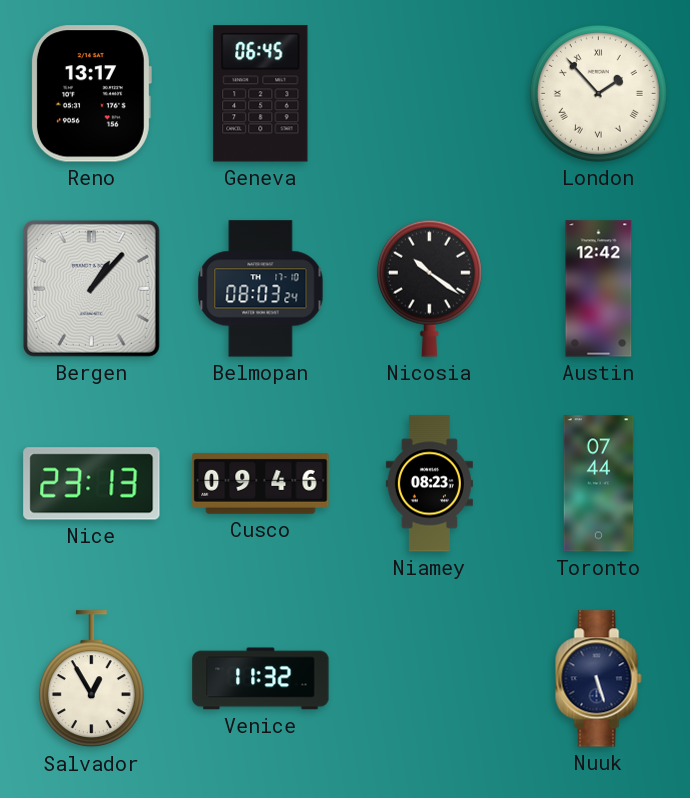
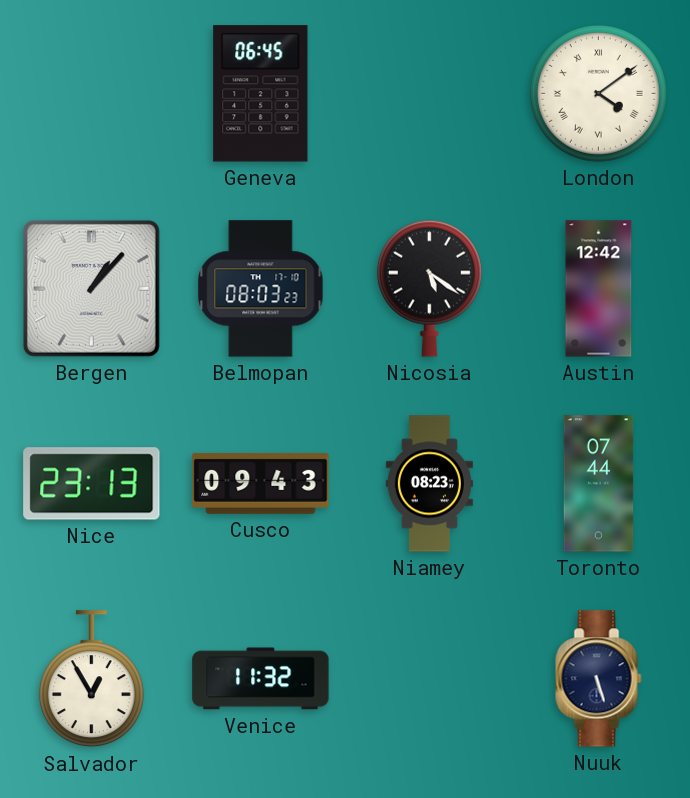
Reno: 13:17 -> none
London: 1:53 -> 4:09
Belmopan: 08:03:24 -> 08:03:23
Nicosia: 10:21 -> 5:21
Cusco: 09:46 -> 09:43
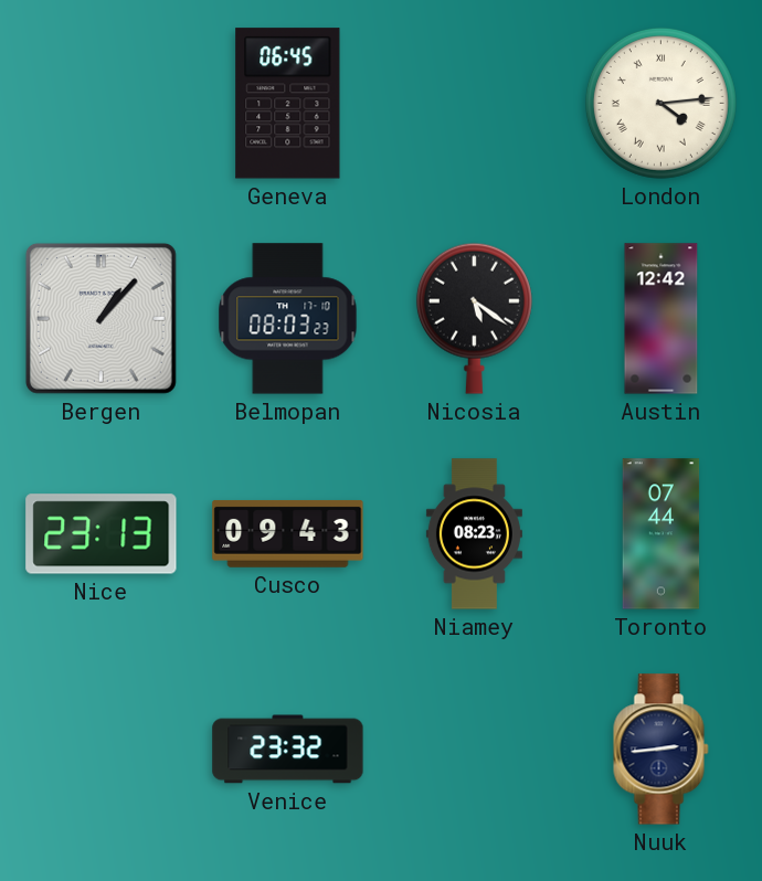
London: 4:09 -> 4:14
Salvador: 12:55 -> none
Venice: 11:32 -> 23:32
Nuuk: 5:27 -> 2:44
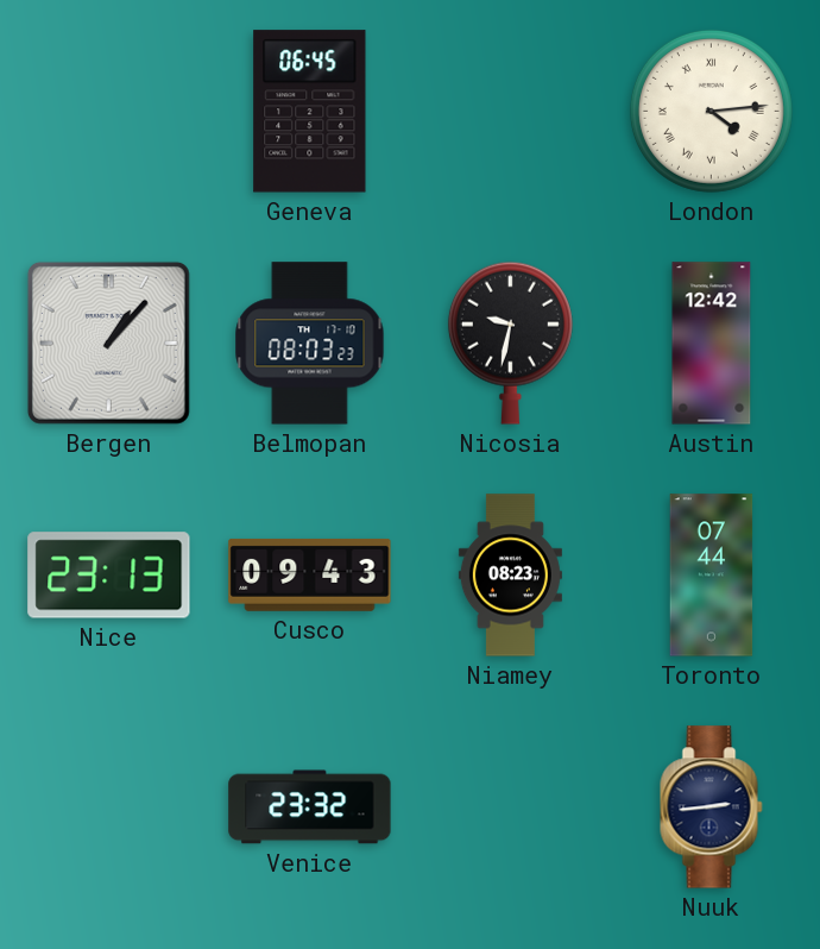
Nicosia: 5:21 -> 9:32
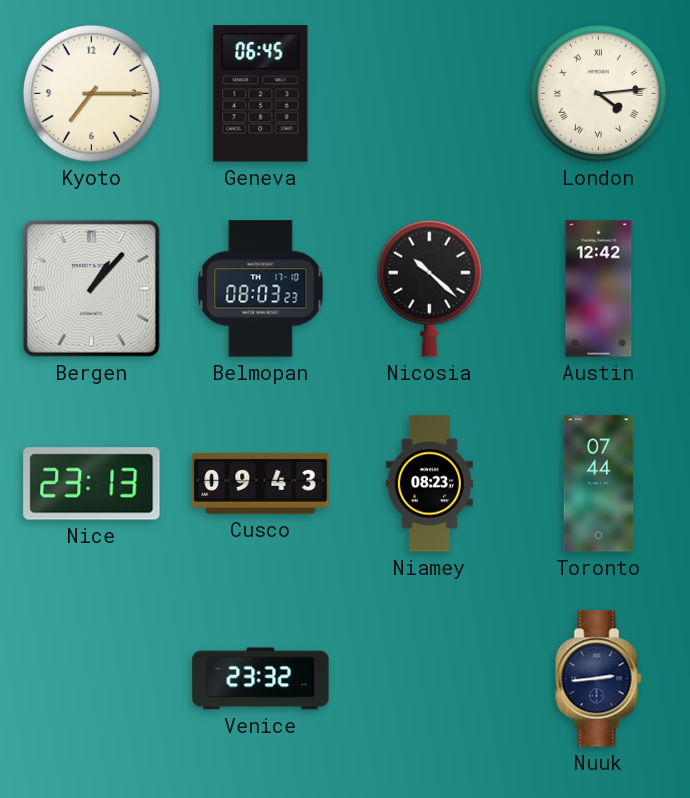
Kyoto: none -> 7:15
Nicosia: 9:32 -> 10:22
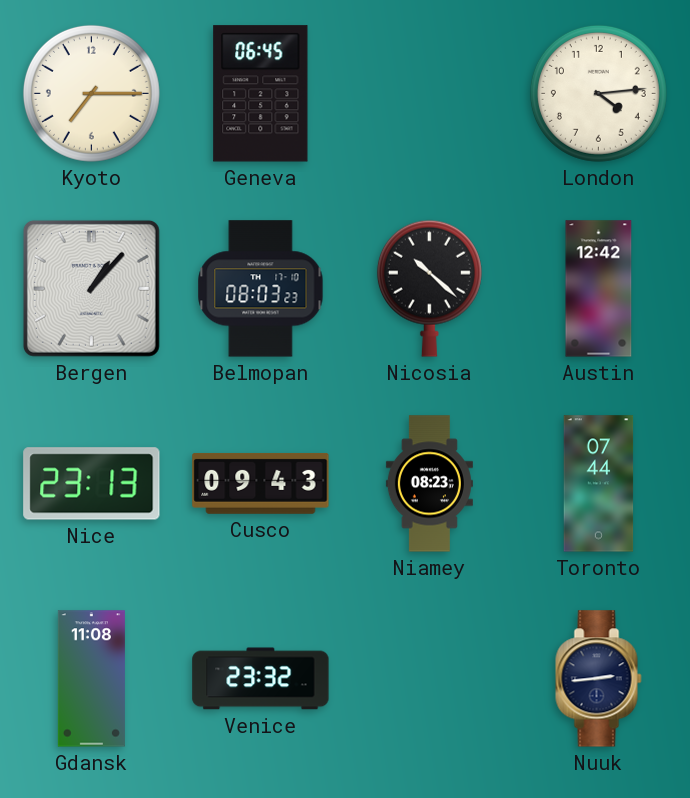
London numerals: Roman -> Arabic
Gdansk: none -> 11:08
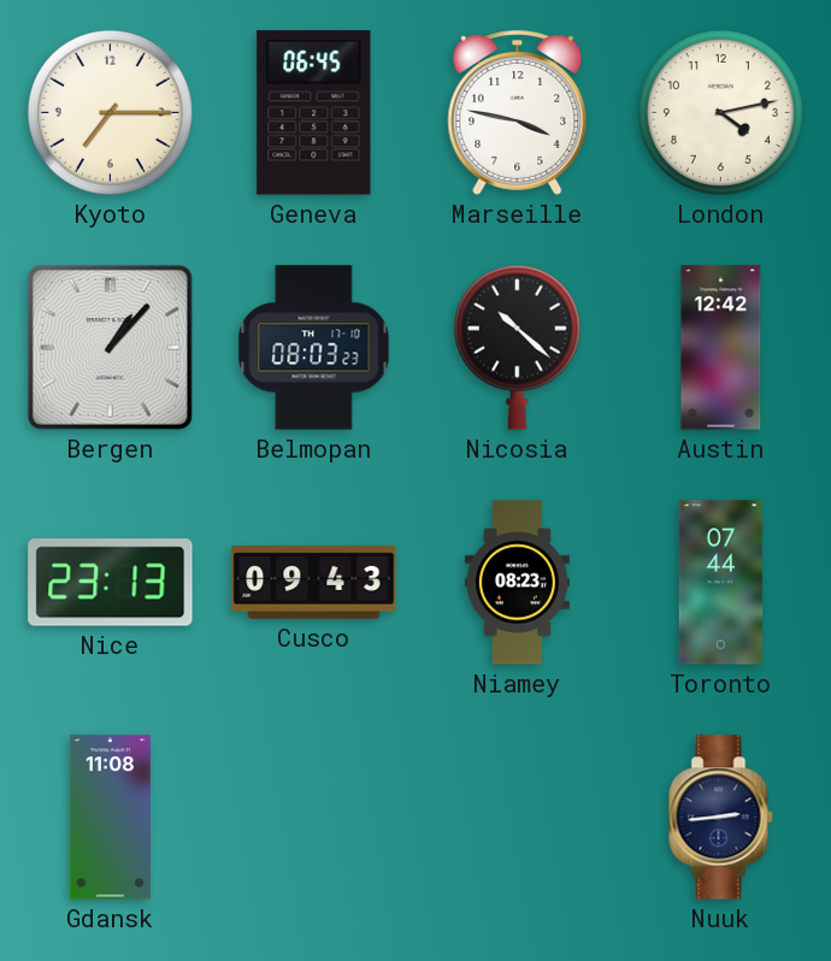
Marseille: none -> 3:47
London: 4:14 -> 4:13
Venice: 23:32 -> none
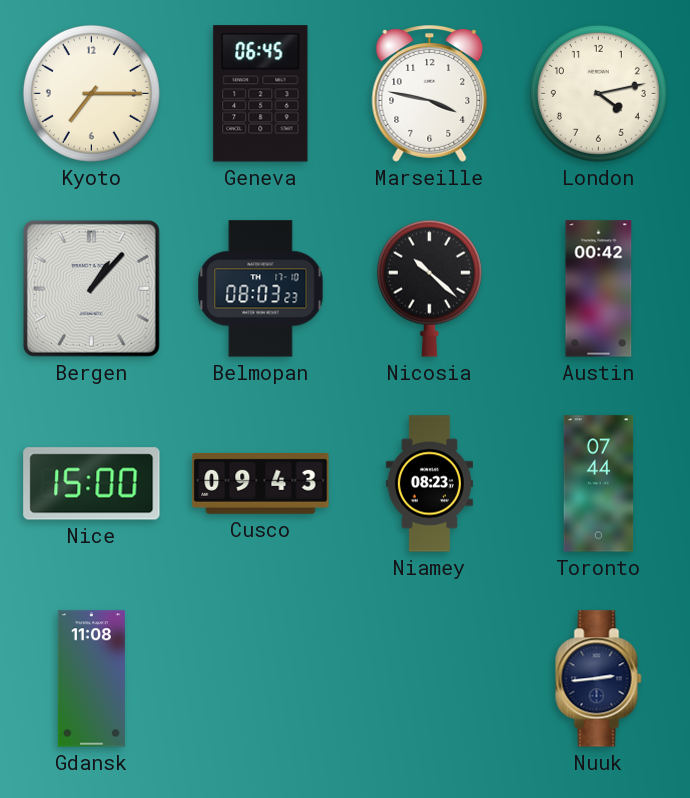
Austin: 12:42 -> 00:42
Nice: 23:13 -> 15:00
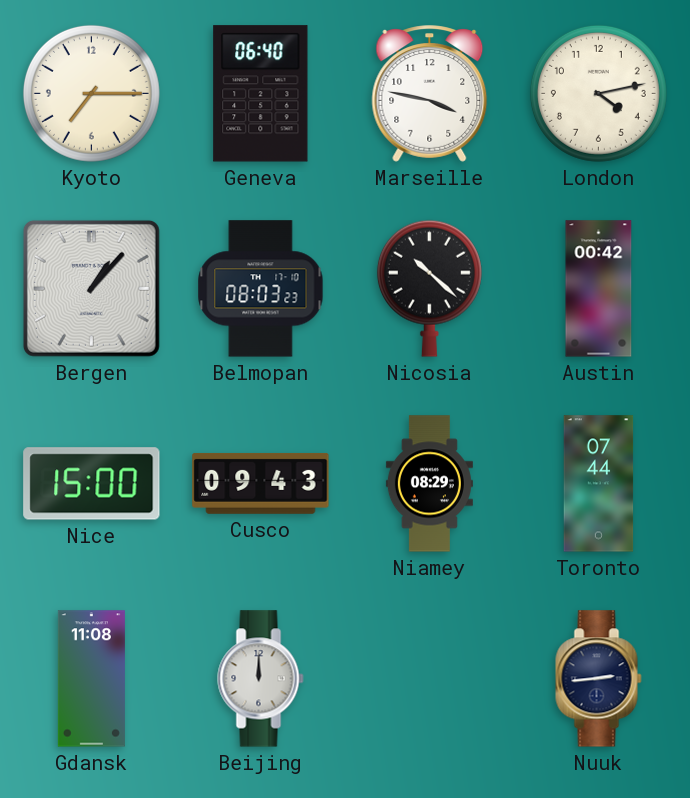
Geneva: 06:45 -> 06:40
Niamey: 08:23 -> 08:29
Beijing: none -> 12:00
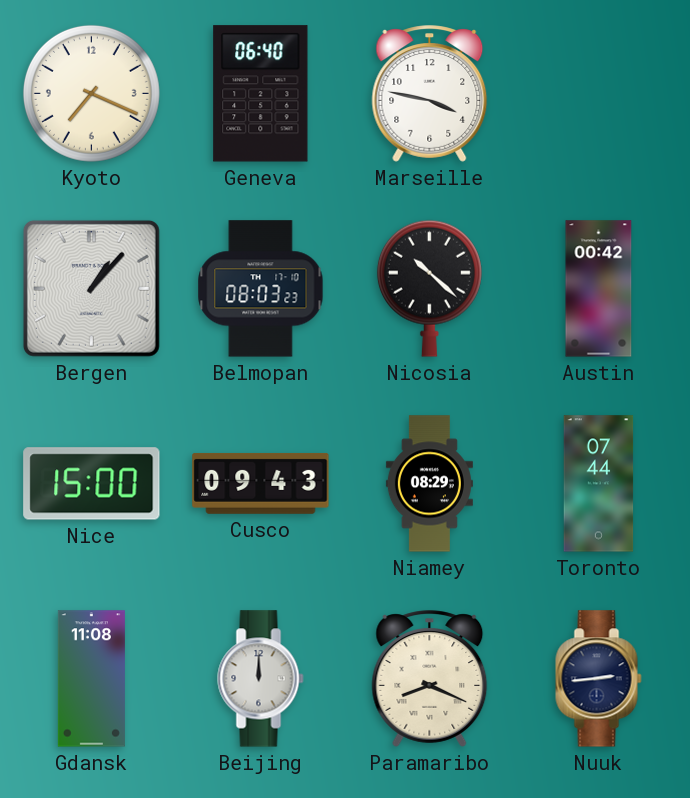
Kyoto: 7:15 -> 7:19
London: 4:13 -> none
Paramaribo: none -> 8:19
